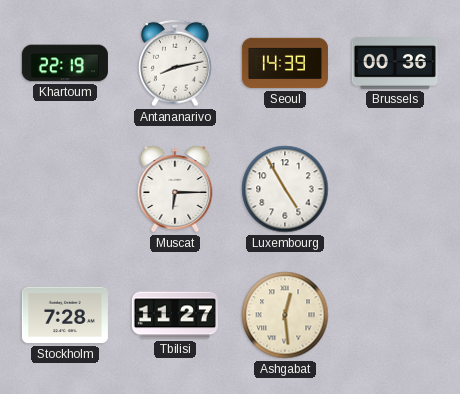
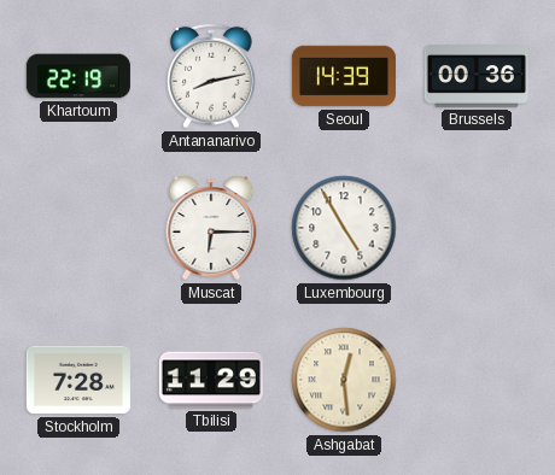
Tbilisi: 11:27 -> 11:29
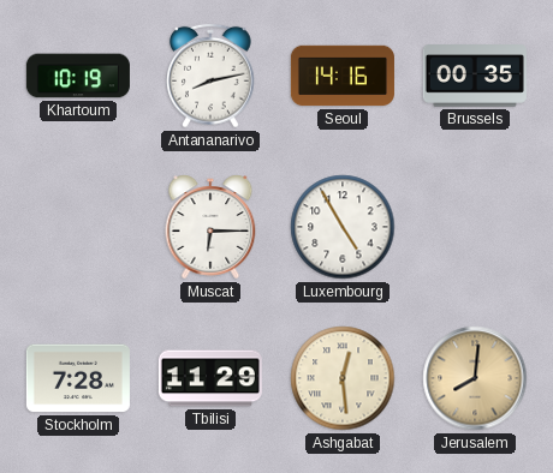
Khartoum: 22:19 -> 10:19
Seoul: 14:39 -> 14:16
Brussels: 00:36 -> 00:35
Jerusalem: none -> 8:01
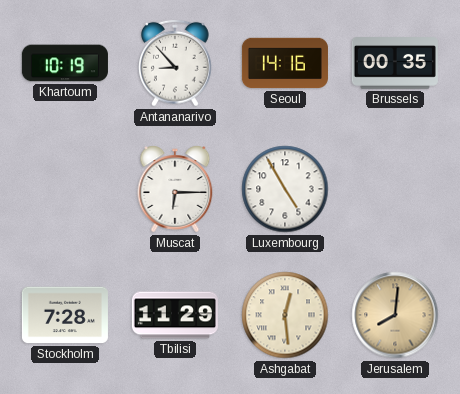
Antananarivo: 8:13 -> 8:53
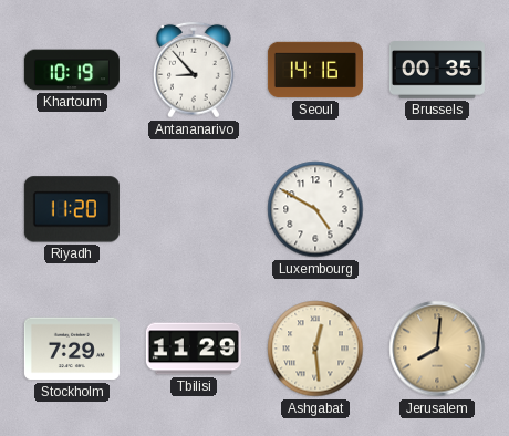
Riyadh: none -> 11:20
Muscat: 6:15 -> none
Luxembourg: 4:55 -> 4:50
Stockholm: 7:28 -> 7:29
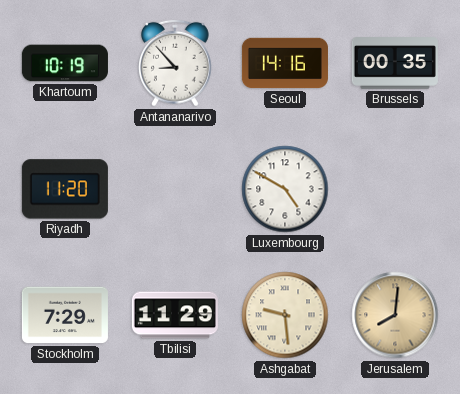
Ashgabat: 12:29 -> 9:29
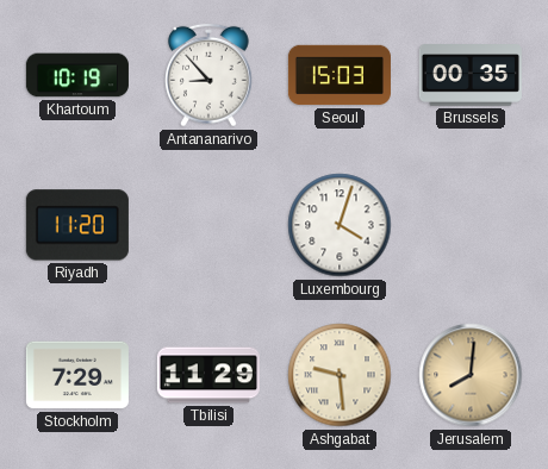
Seoul: 14:16 -> 15:03
Luxembourg: 4:50 -> 4:03
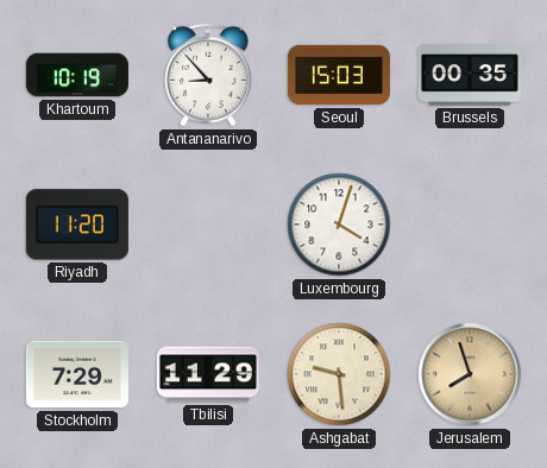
Jerusalem: 8:01 -> 7:57
